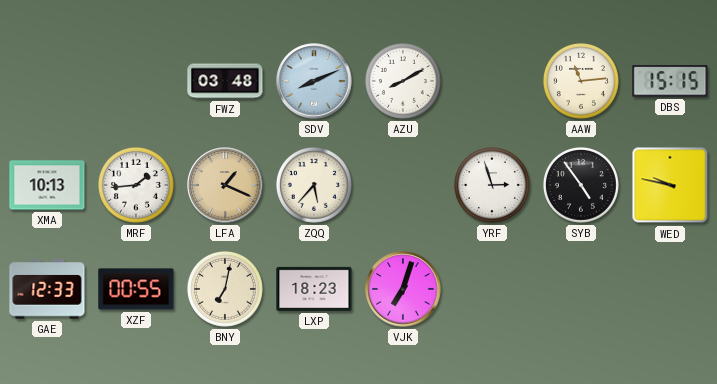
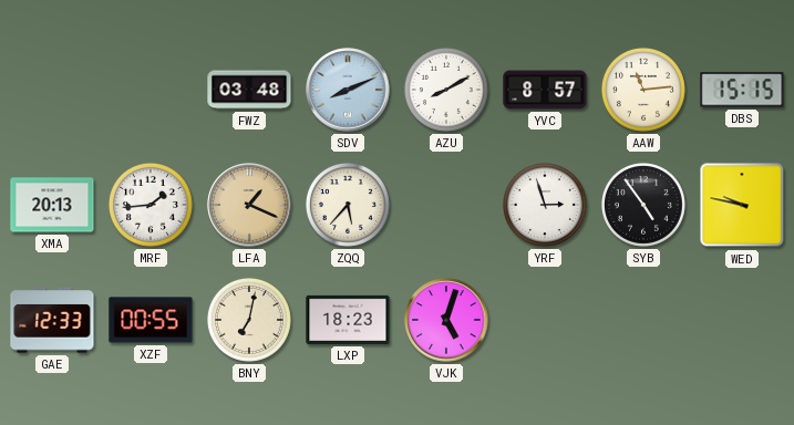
YVC: none -> 8:57
XMA: 10:13 -> 20:13
VJK: 7:03 -> 5:03
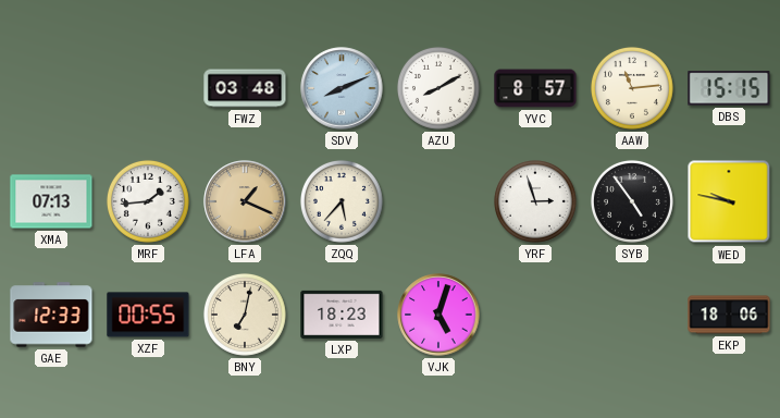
XMA: 20:13 -> 07:13
EKP: none -> 18:06
